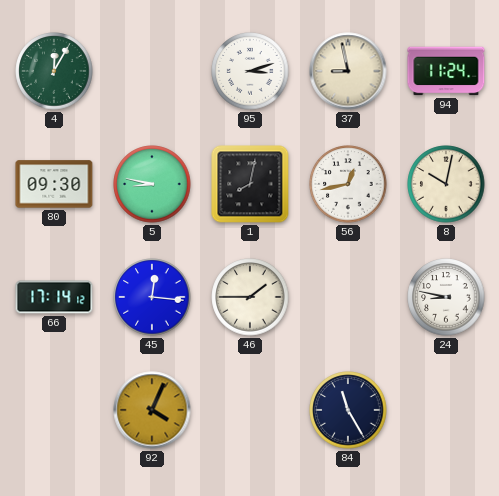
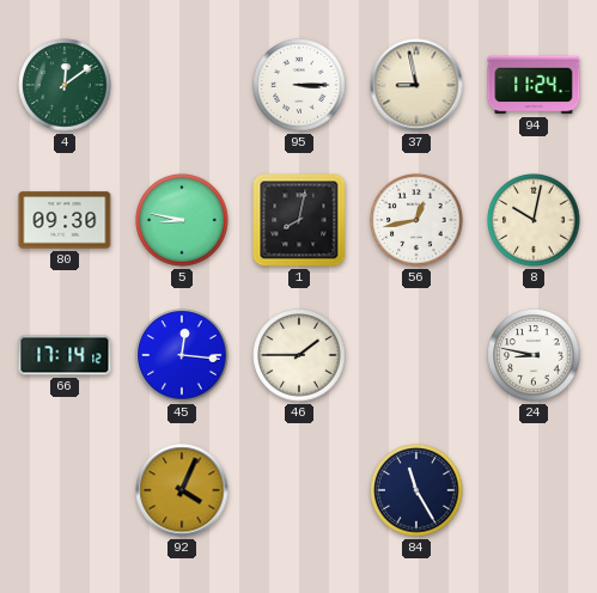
4: 12:05 -> 12:09
95: 3:12 -> 3:15
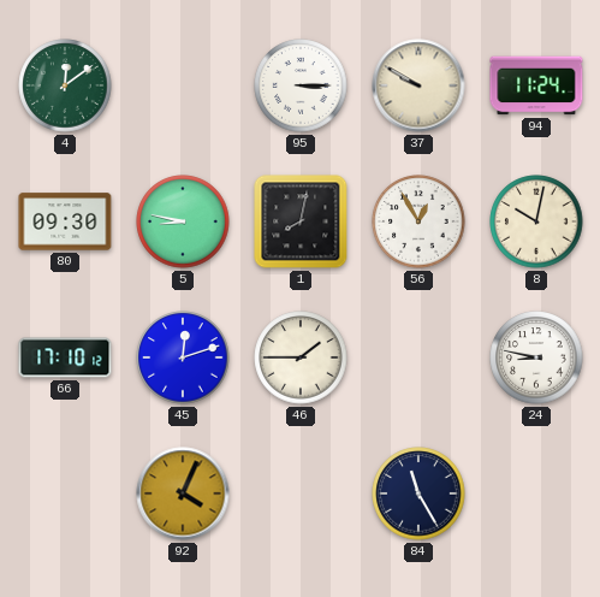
37: 8:58 -> 9:50
56: 12:43 -> 12:55
66: 17:14 -> 17:10
45: 12:16 -> 12:12
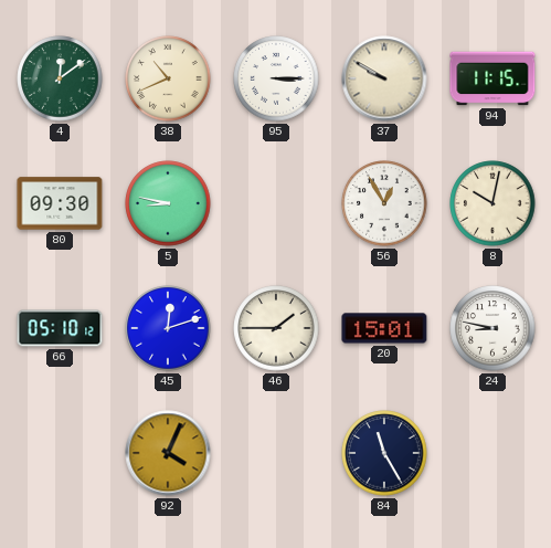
38: none -> 10:41
94: 11:24 -> 11:15
1: 8:02 -> none
66: 17:10 -> 05:10
20: none -> 15:01
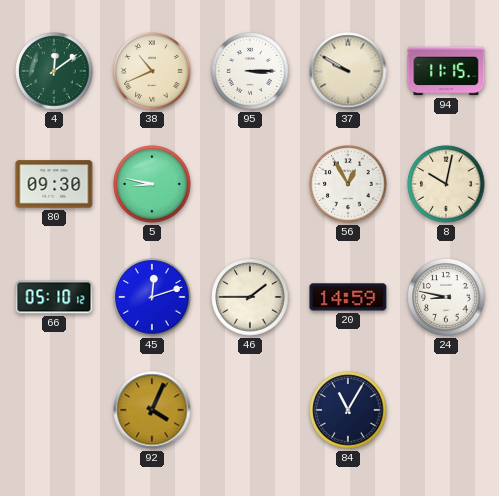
20: 15:01 -> 14:59
84: 11:25 -> 11:05
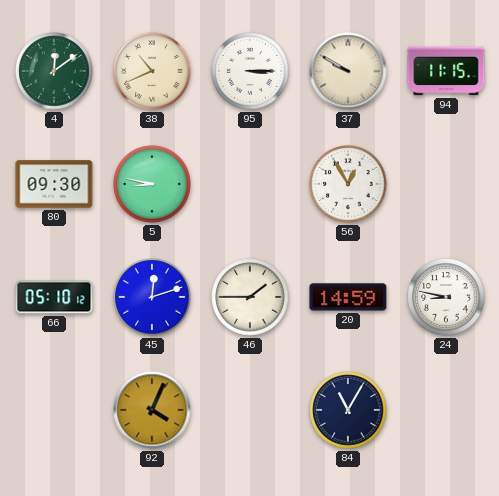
8: 10:02 -> none
